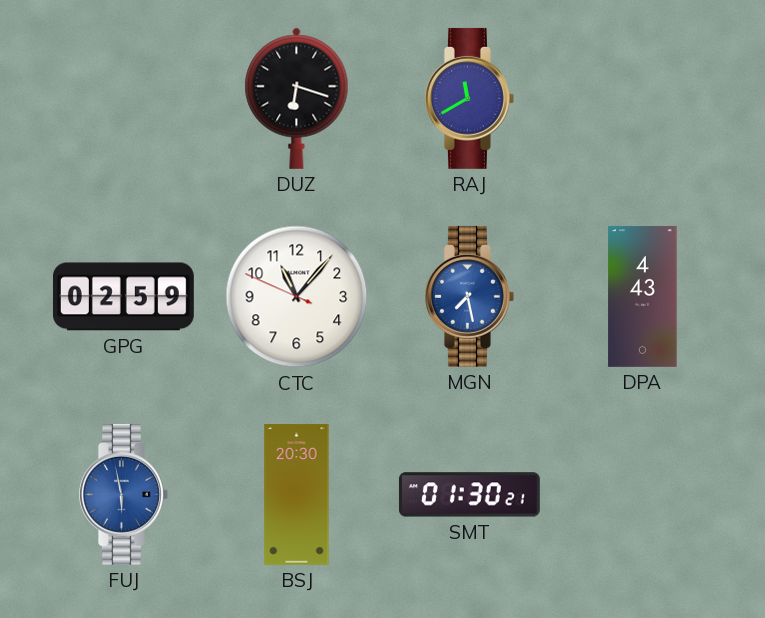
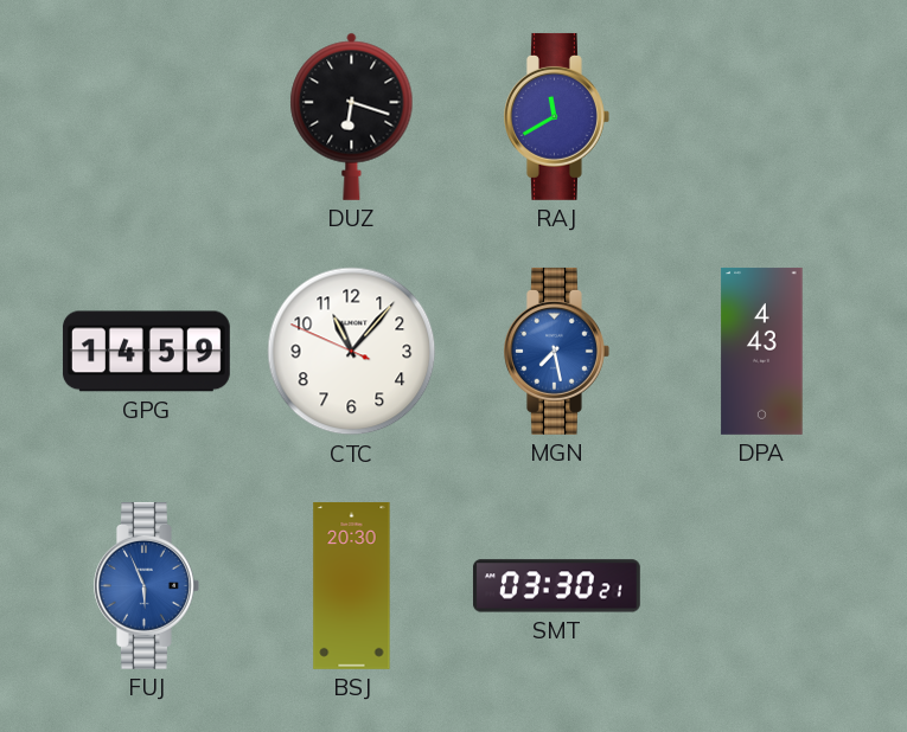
GPG: 02:59 -> 14:59
FUJ: 5:58 -> 5:56
SMT: 01:30 -> 03:30
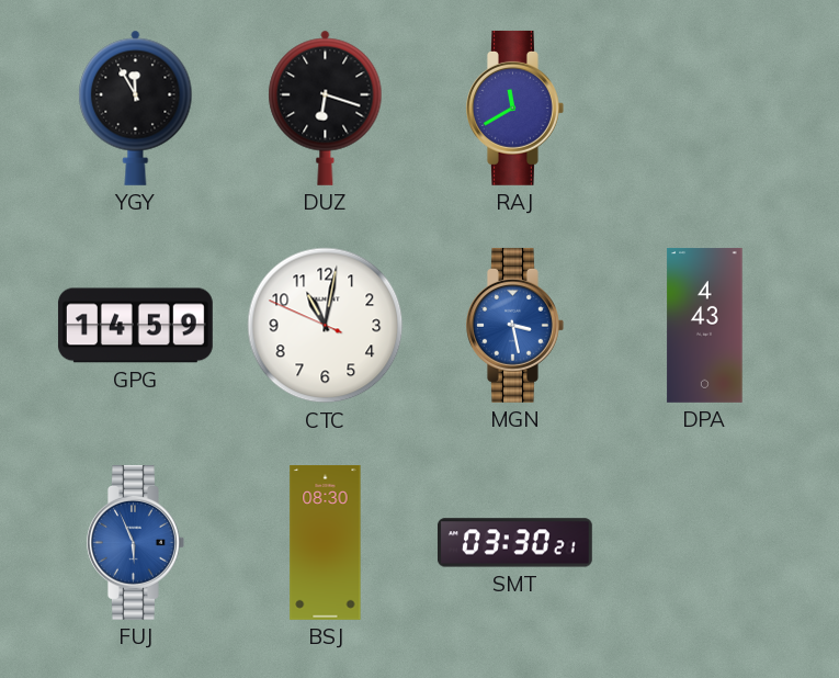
YGY: none -> 11:55
CTC: 11:06 -> 11:01
MGN: 7:28 -> 3:28
BSJ: 20:30 -> 08:30
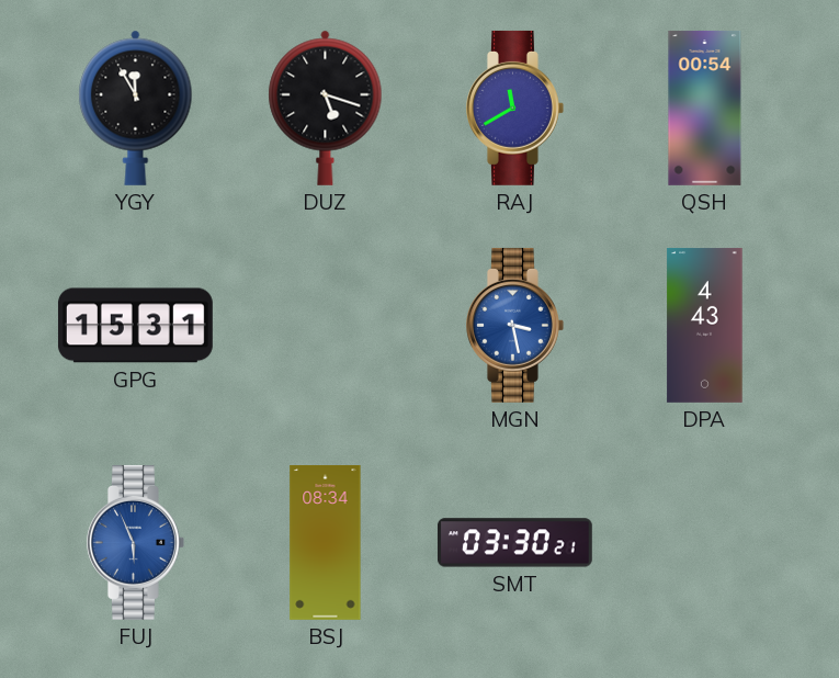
DUZ: 6:18 -> 5:18
QSH: none -> 00:54
GPG: 14:59 -> 15:31
CTC: 11:01 -> none
BSJ: 08:30 -> 08:34
